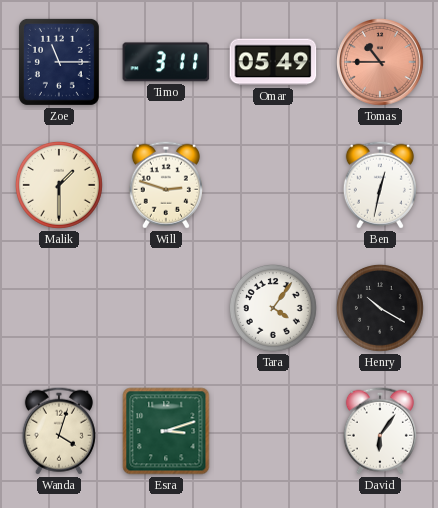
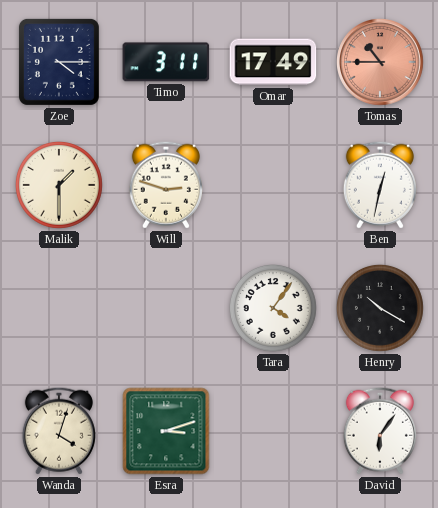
Zoe: 11:15 -> 4:15
Omar: 05:49 -> 17:49
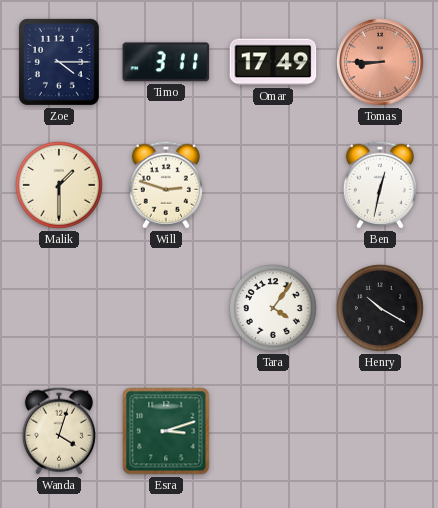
Tomas: 10:45 -> 8:45
David: 6:06 -> none
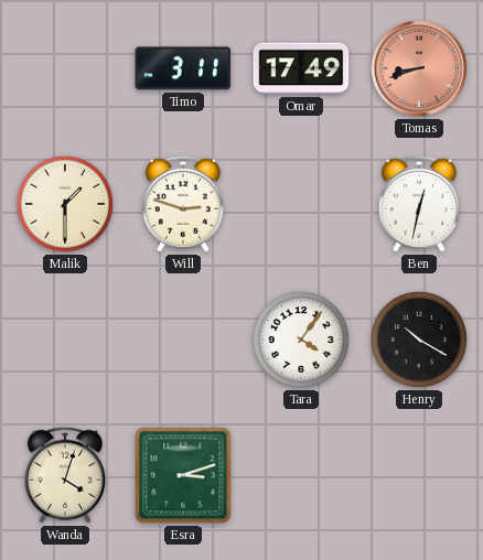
Zoe: 4:15 -> none
Tomas: 8:45 -> 8:42
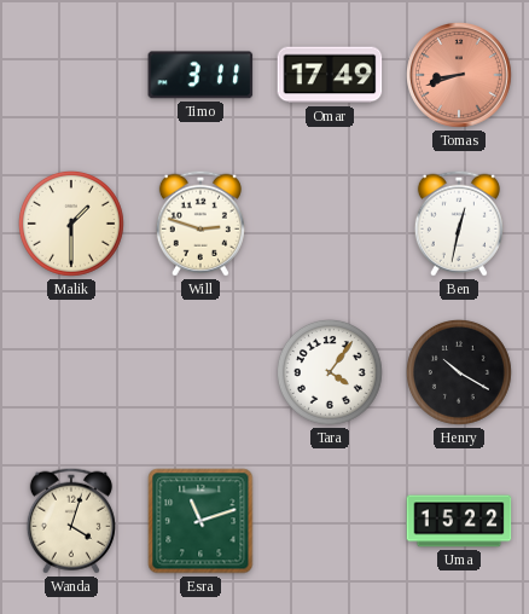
Esra: 3:12 -> 11:12
Uma: none -> 15:22
